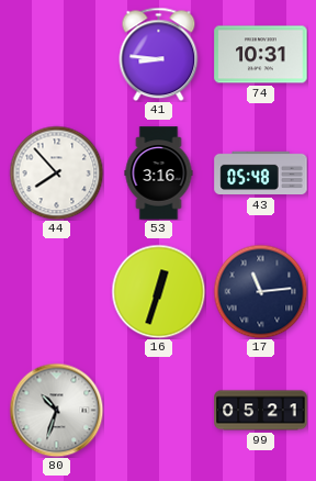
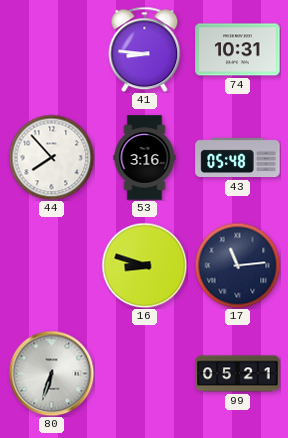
16: 12:33 -> 8:48
80: 10:33 -> 6:33
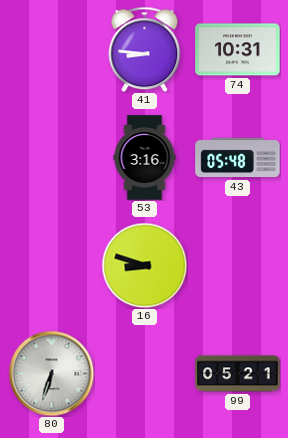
44: 7:53 -> none
17: 11:14 -> none
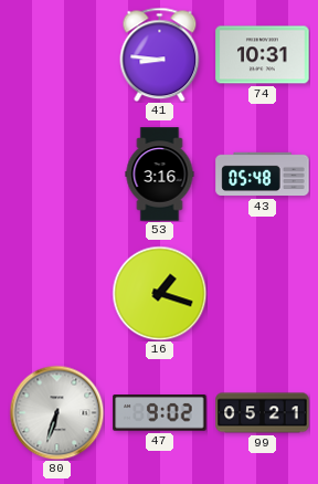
16: 8:48 -> 1:18
47: none -> 9:02
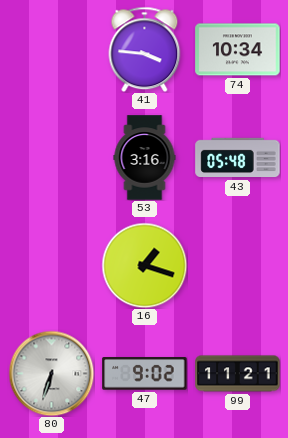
41: 8:46 -> 3:46
74: 10:31 -> 10:34
99: 05:21 -> 11:21
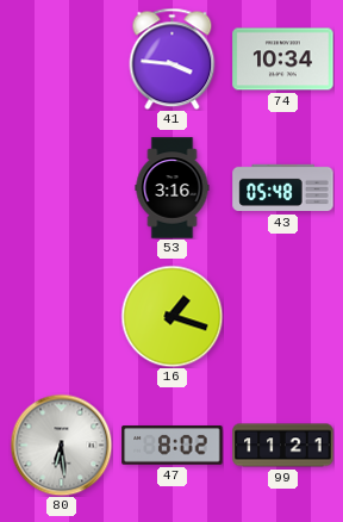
80: 6:33 -> 6:29
47: 9:02 -> 8:02
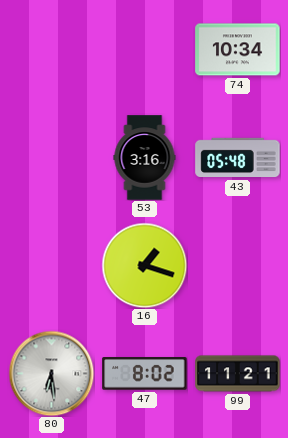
41: 3:46 -> none
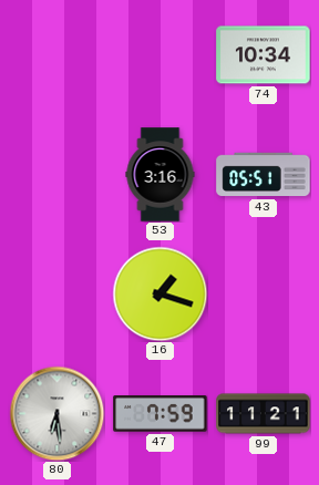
43: 05:48 -> 05:51
47: 8:02 -> 7:59
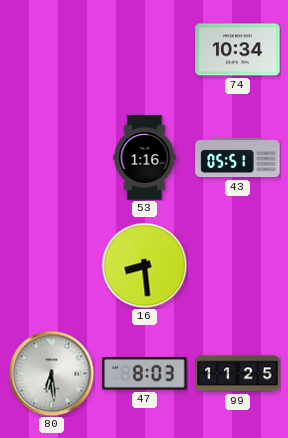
53: 3:16 -> 1:16
16: 1:18 -> 8:29
47: 7:59 -> 8:03
99: 11:21 -> 11:25
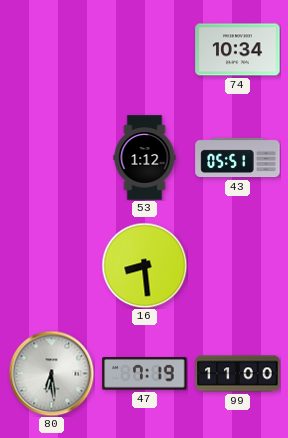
53: 1:16 -> 1:12
47: 8:03 -> 7:19
99: 11:25 -> 11:00
